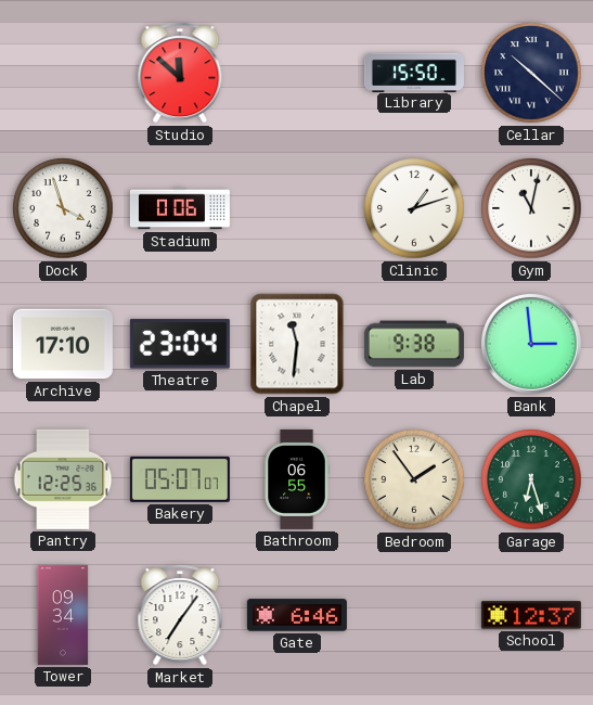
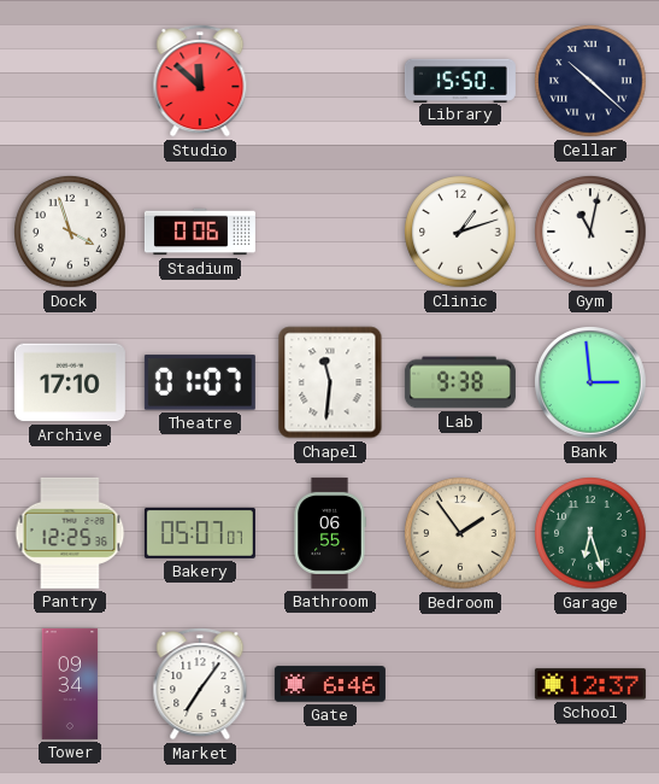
Theatre: 23:04 -> 01:07
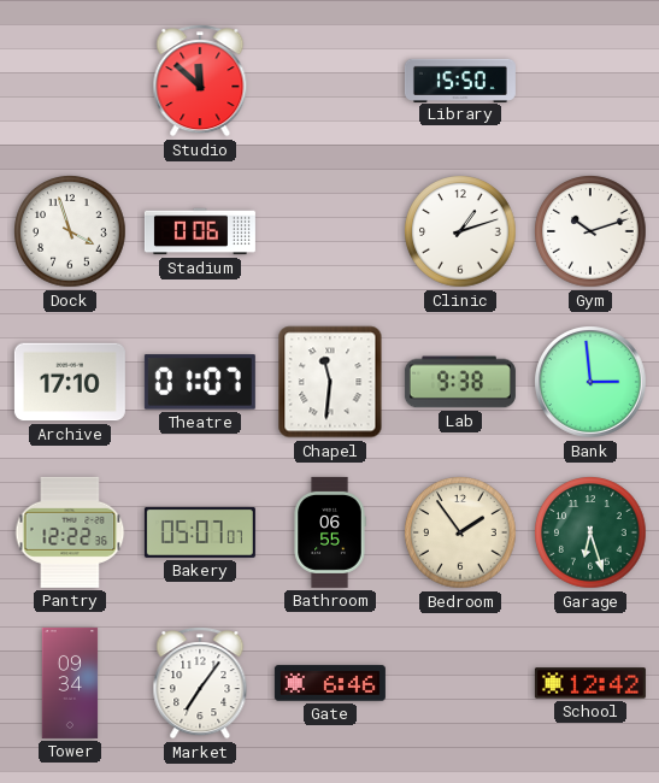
Cellar: 10:22 -> none
Gym: 11:02 -> 10:12
Pantry: 12:25 -> 12:22
School: 12:37 -> 12:42
